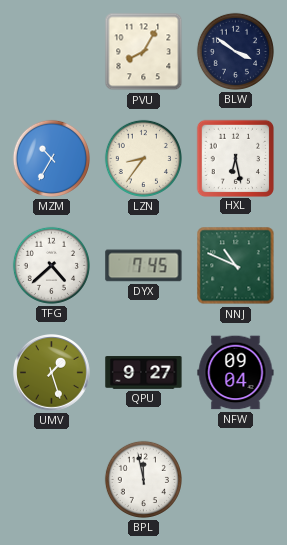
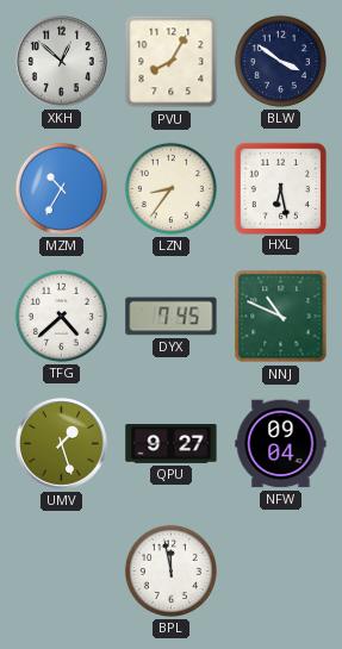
XKH: none -> 12:52
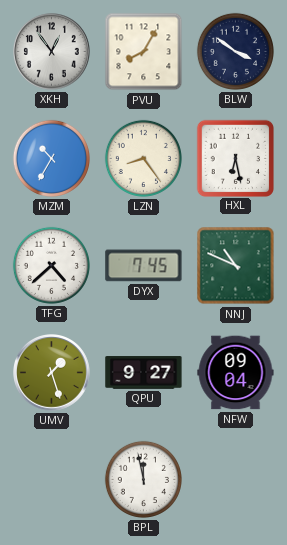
XKH: 12:52 -> 12:54
LZN: 8:36 -> 8:24
